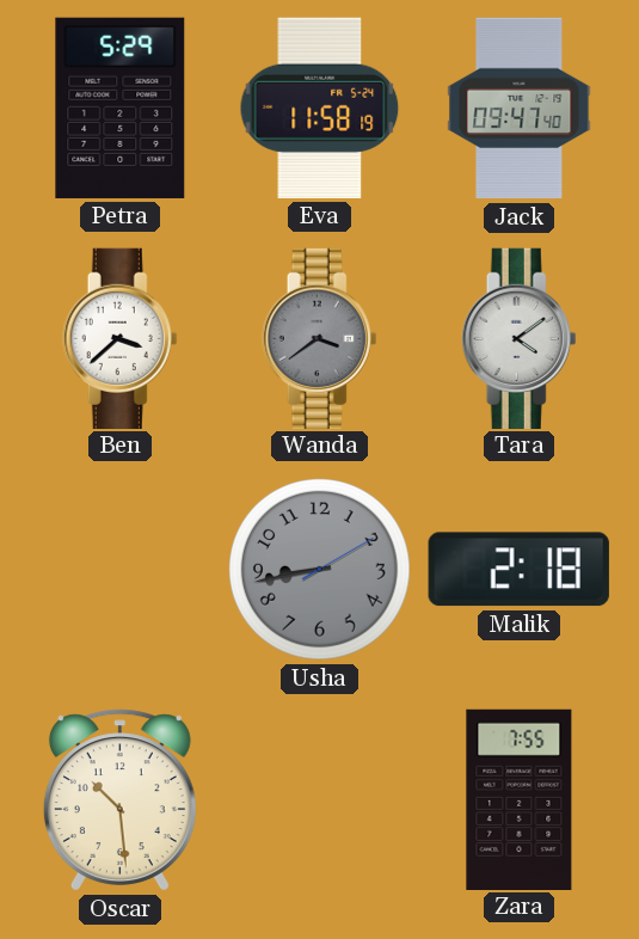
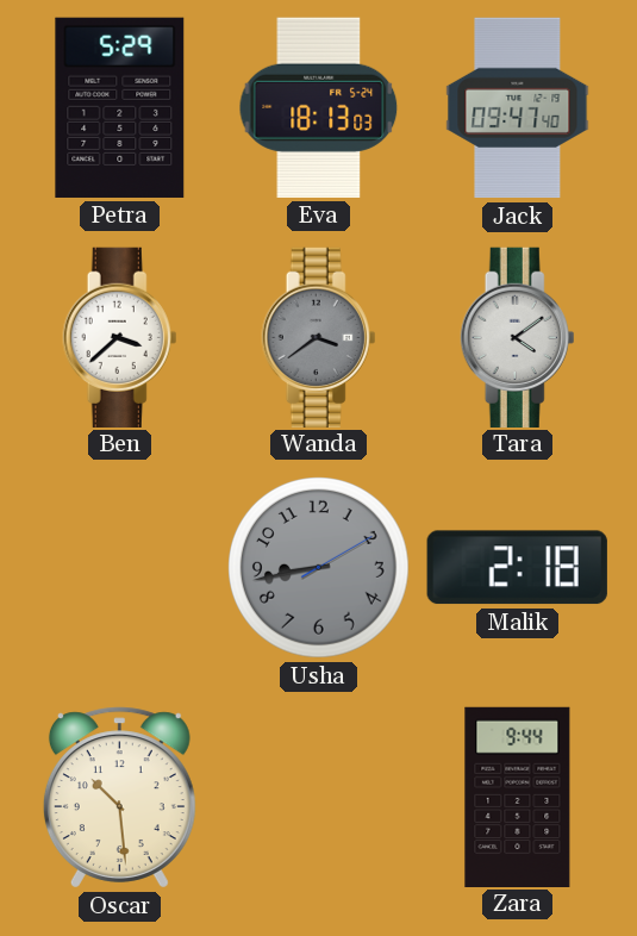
Eva: 11:58 -> 18:13
Zara: 7:55 -> 9:44
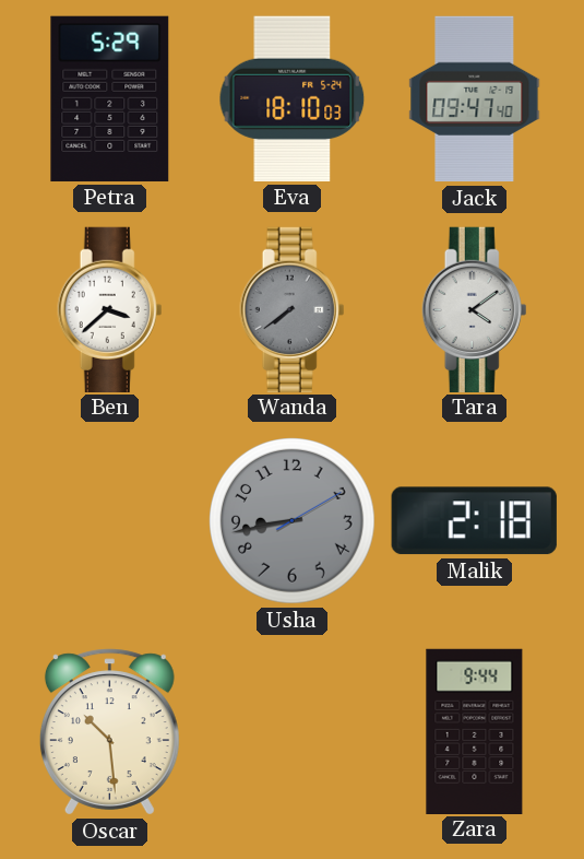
Eva: 18:13 -> 18:10
Wanda: 3:39 -> 7:39
